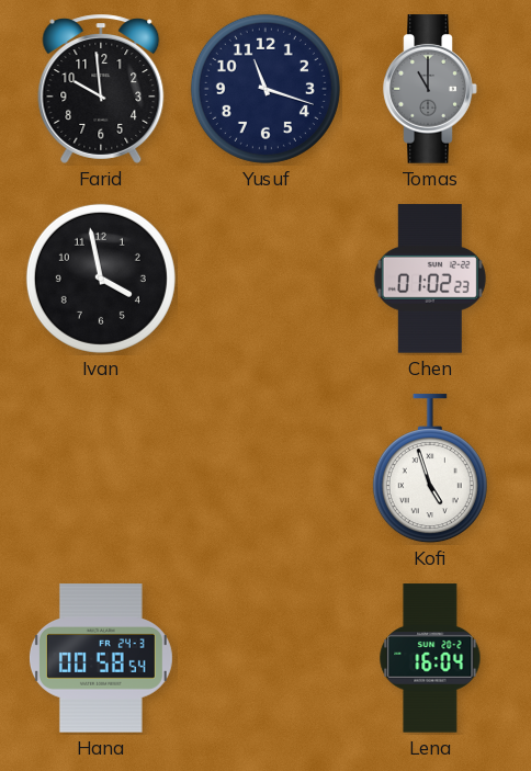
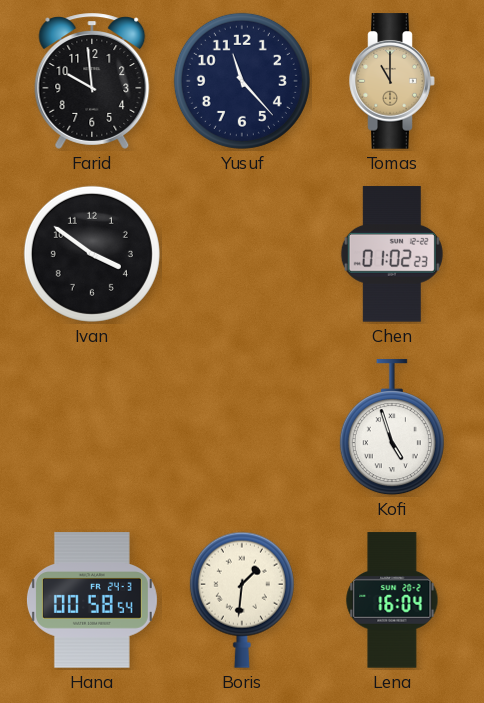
Yusuf: 11:18 -> 11:23
Tomas dial: grey -> champagne
Ivan: 3:58 -> 3:51
Boris: none -> 1:31
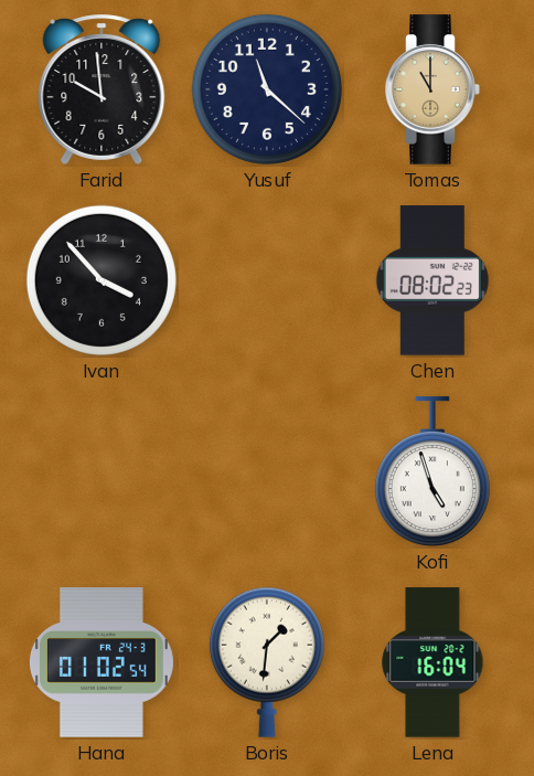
Yusuf: 11:23 -> 11:22
Ivan: 3:51 -> 3:53
Chen: 01:02 -> 08:02
Hana: 00:58 -> 01:02
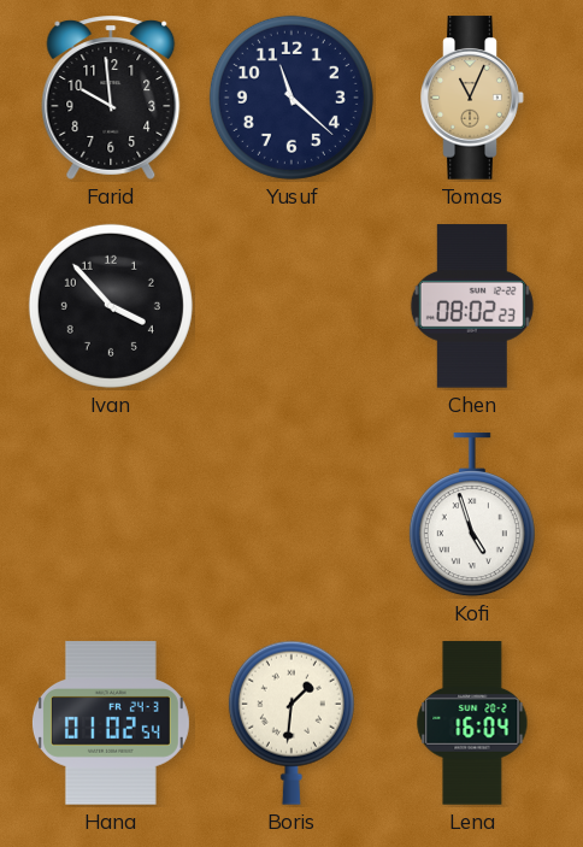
Tomas: 11:00 -> 11:04
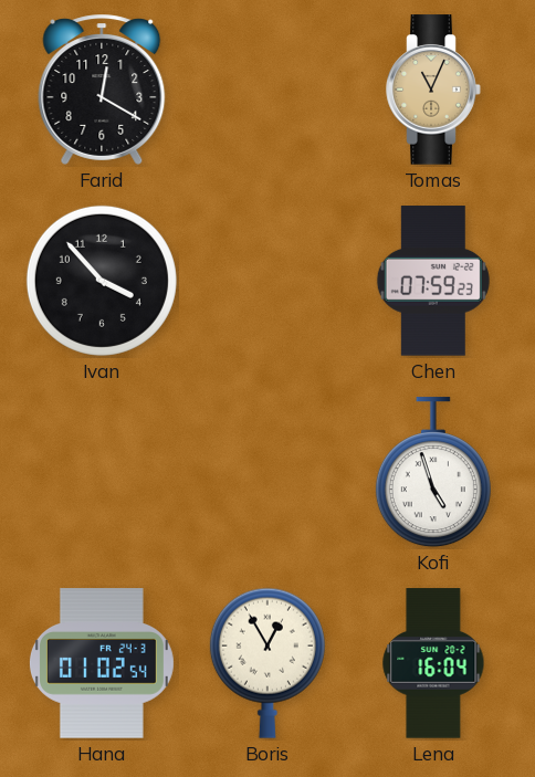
Farid: 9:59 -> 12:20
Yusuf: 11:22 -> none
Chen: 08:02 -> 07:59
Boris: 1:31 -> 12:55
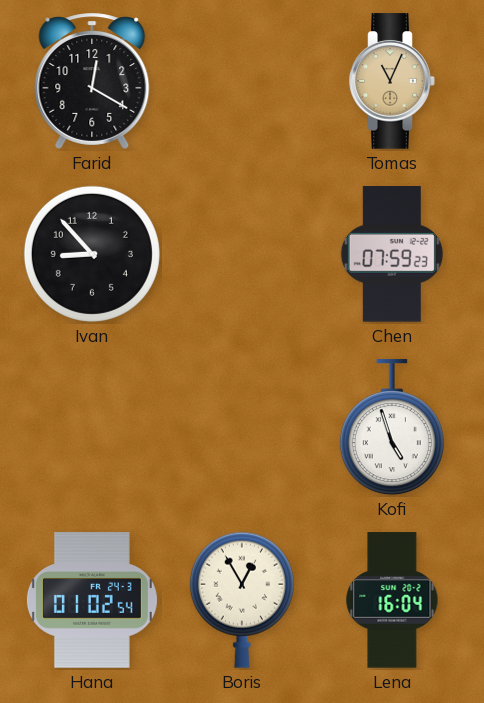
Ivan: 3:53 -> 8:53
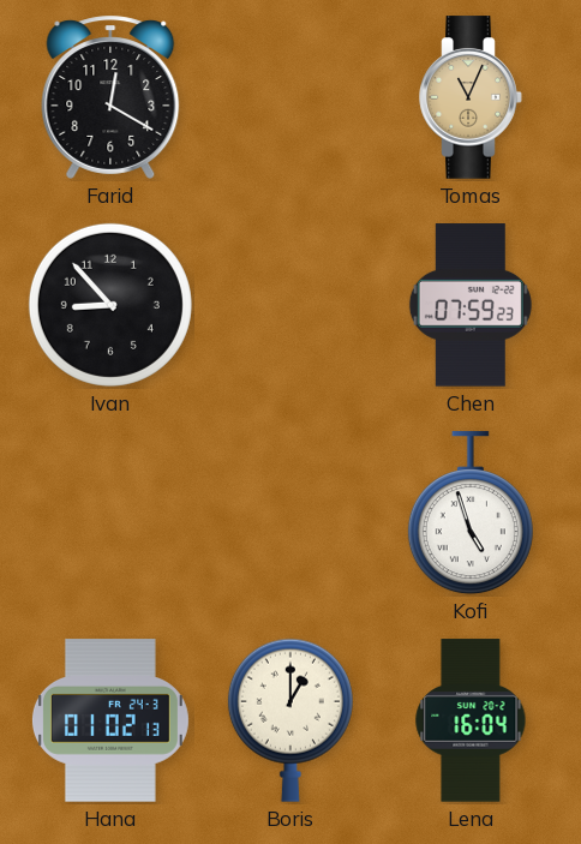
Hana: 01:02:54 -> 01:02:13
Boris: 12:55 -> 1:00
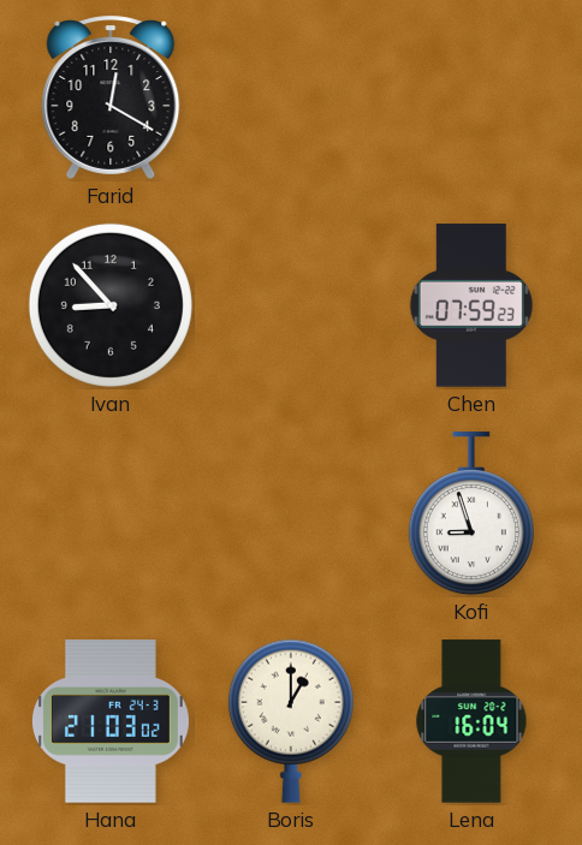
Tomas: 11:04 -> none
Kofi: 4:57 -> 8:57
Hana: 01:02 -> 21:03
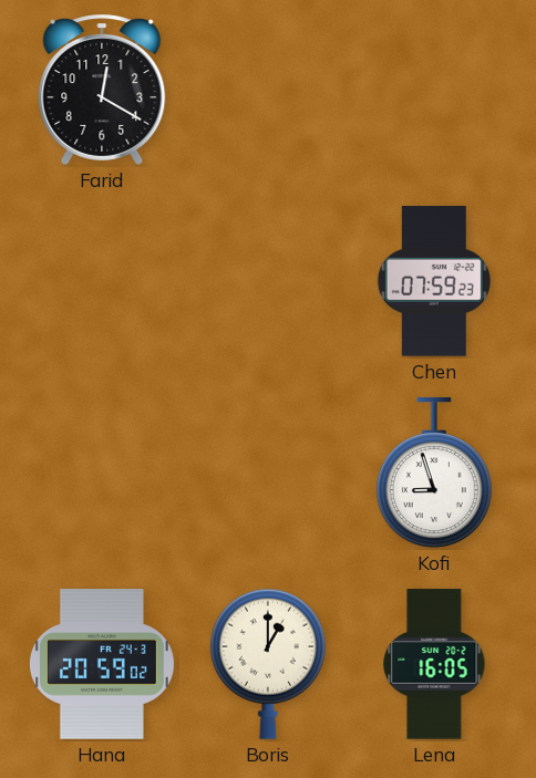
Ivan: 8:53 -> none
Hana: 21:03 -> 20:59
Lena: 16:04 -> 16:05
